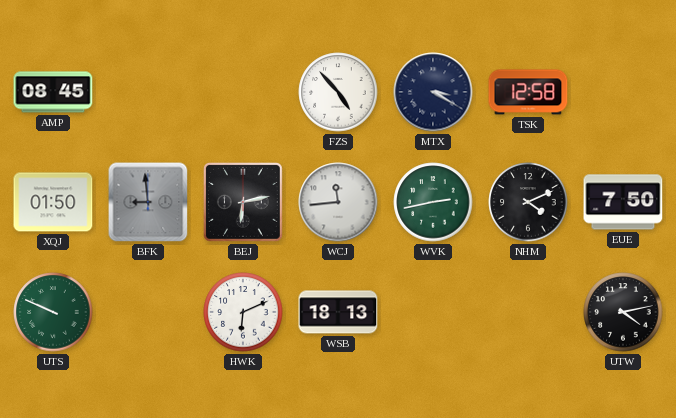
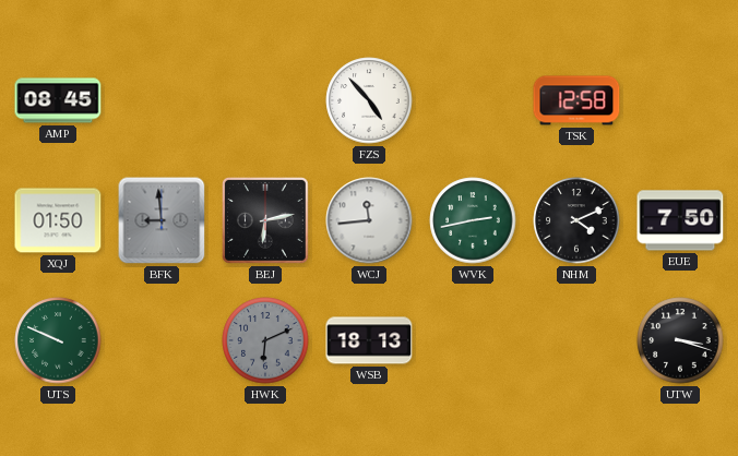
MTX: 3:20 -> none
HWK dial: white -> grey
UTW: 4:13 -> 3:18
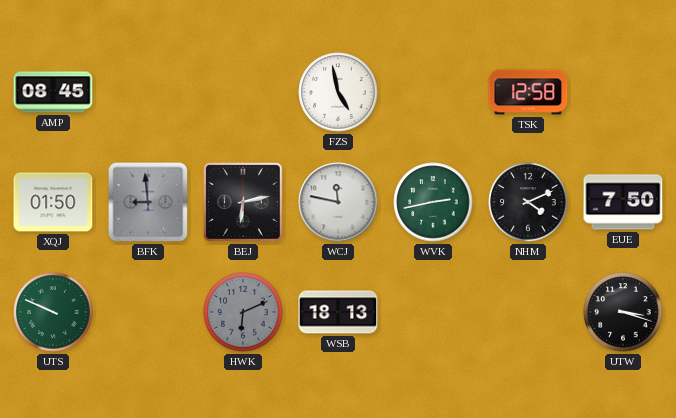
FZS: 4:53 -> 4:58
WCJ: 11:44 -> 11:47
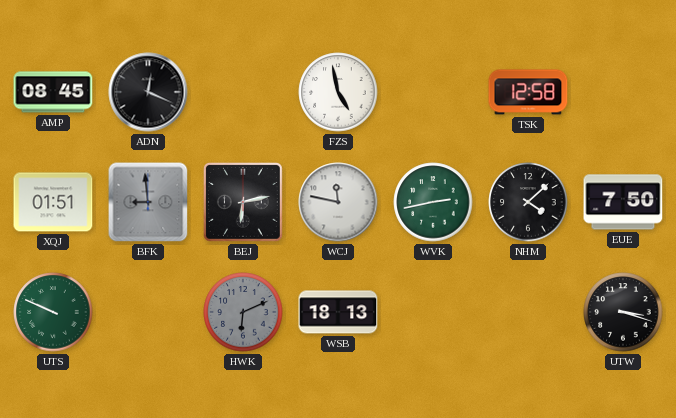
ADN: none -> 12:19
XQJ: 01:50 -> 01:51
NHM: 4:11 -> 4:08
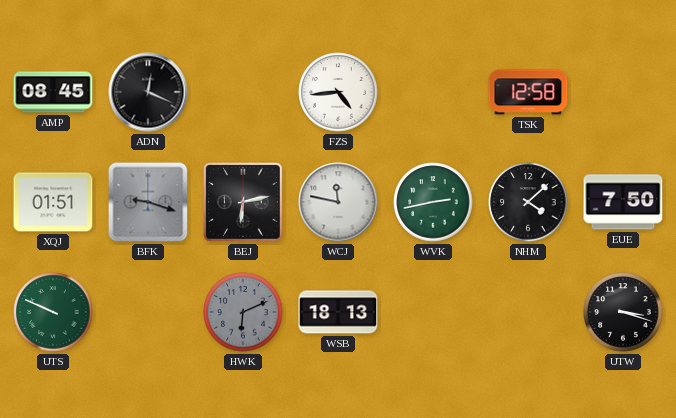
FZS: 4:58 -> 4:44
BFK: 8:59 -> 9:18
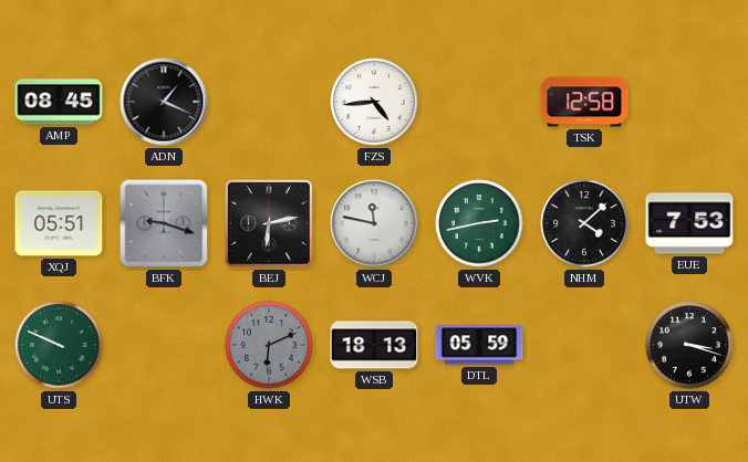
ADN: 12:19 -> 1:19
XQJ: 01:51 -> 05:51
EUE: 7:50 -> 7:53
DTL: none -> 05:59
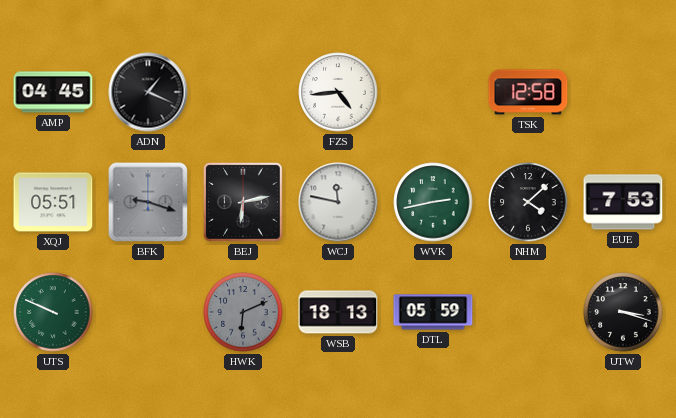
AMP: 08:45 -> 04:45
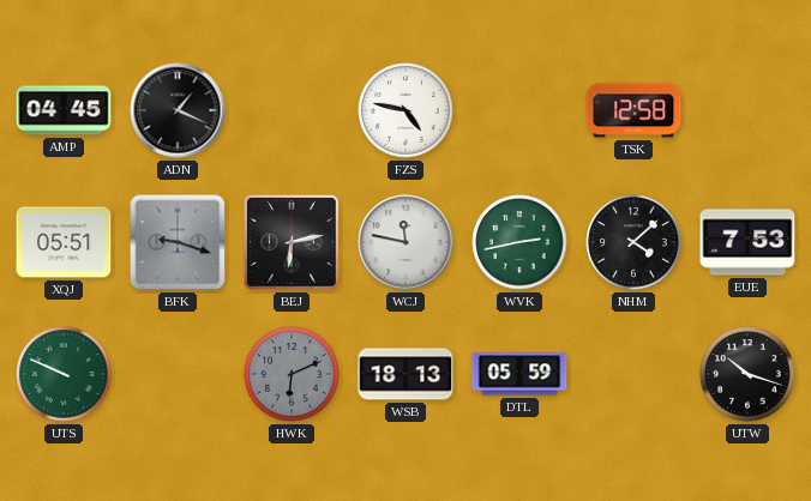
FZS: 4:44 -> 4:47
UTW: 3:18 -> 10:18
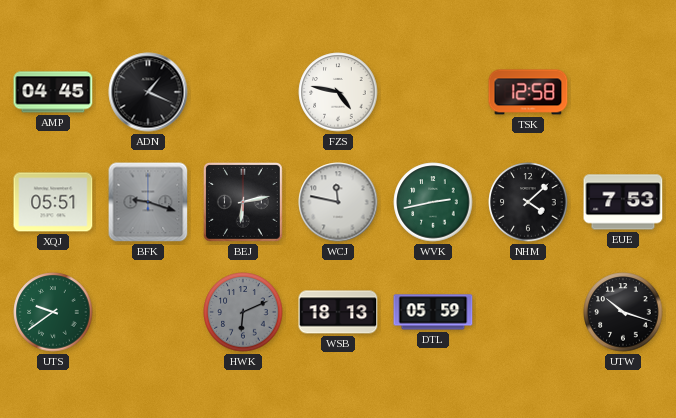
UTS: 9:49 -> 9:39
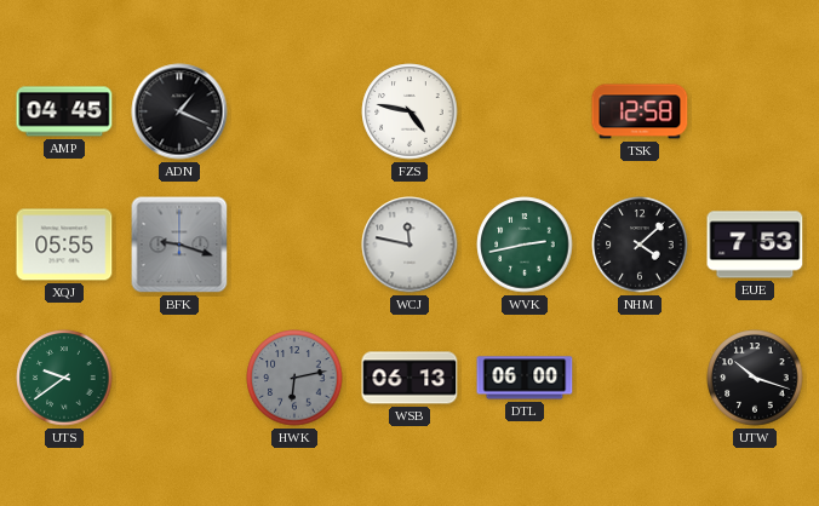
XQJ: 05:51 -> 05:55
BEJ: 6:13 -> none
HWK: 6:11 -> 6:13
WSB: 18:13 -> 06:13
DTL: 05:59 -> 06:00
